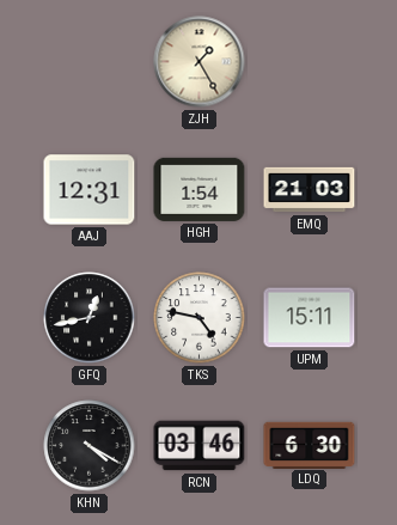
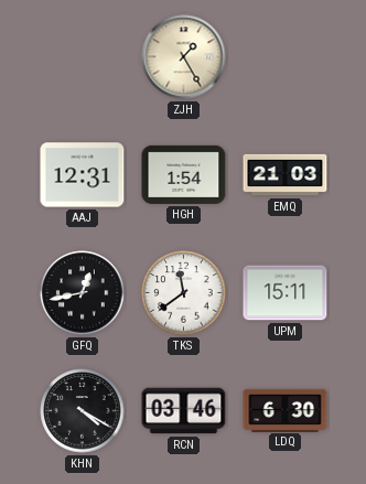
TKS: 4:47 -> 11:39
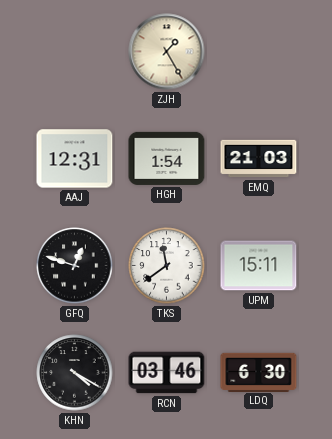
GFQ: 12:43 -> 12:48
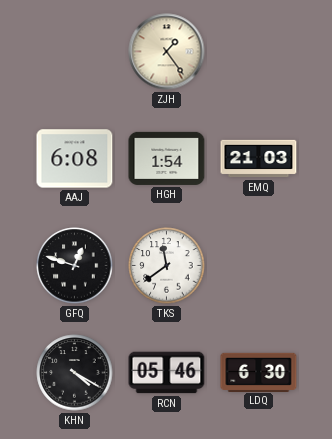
ZJH: 1:25 -> 1:24
AAJ: 12:31 -> 6:08
UPM: 15:11 -> none
RCN: 03:46 -> 05:46
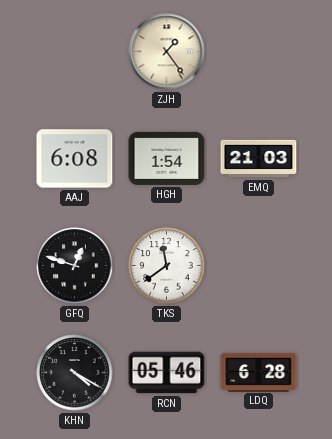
LDQ: 6:30 -> 6:28
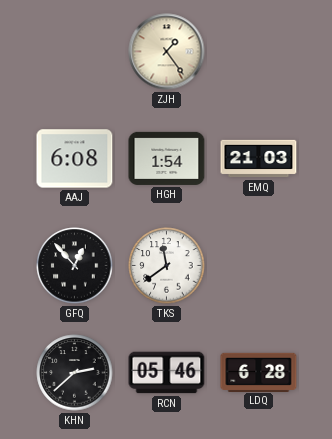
GFQ: 12:48 -> 12:53
KHN: 4:20 -> 2:38
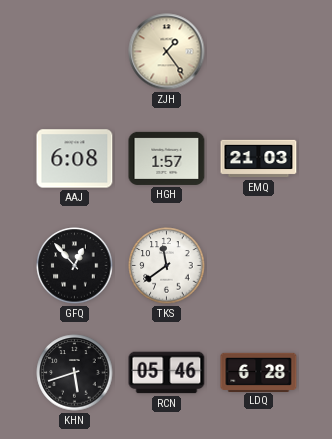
HGH: 1:54 -> 1:57
KHN: 2:38 -> 5:42
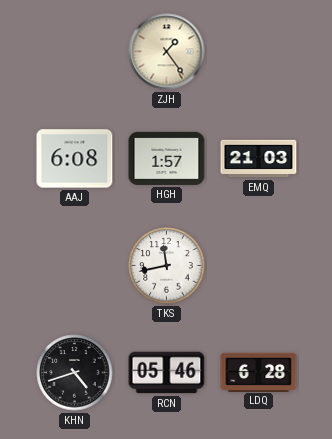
GFQ: 12:53 -> none
TKS: 11:39 -> 11:43
KHN: 5:42 -> 4:42
